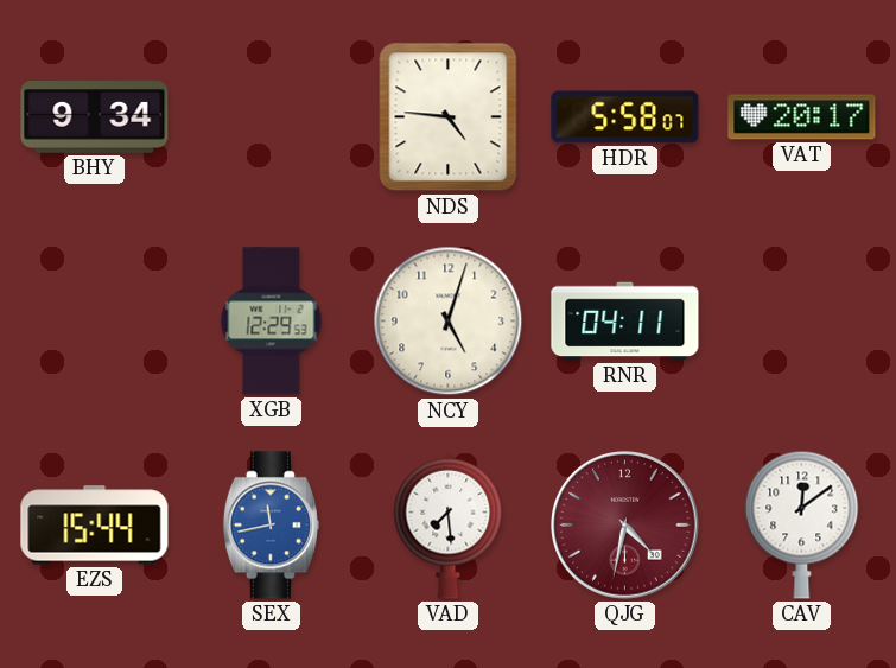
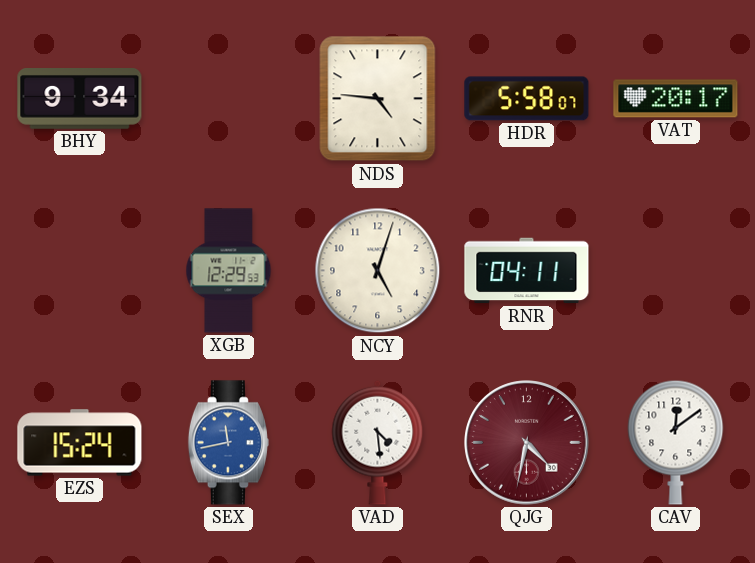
EZS: 15:44 -> 15:24
VAD: 7:29 -> 4:29
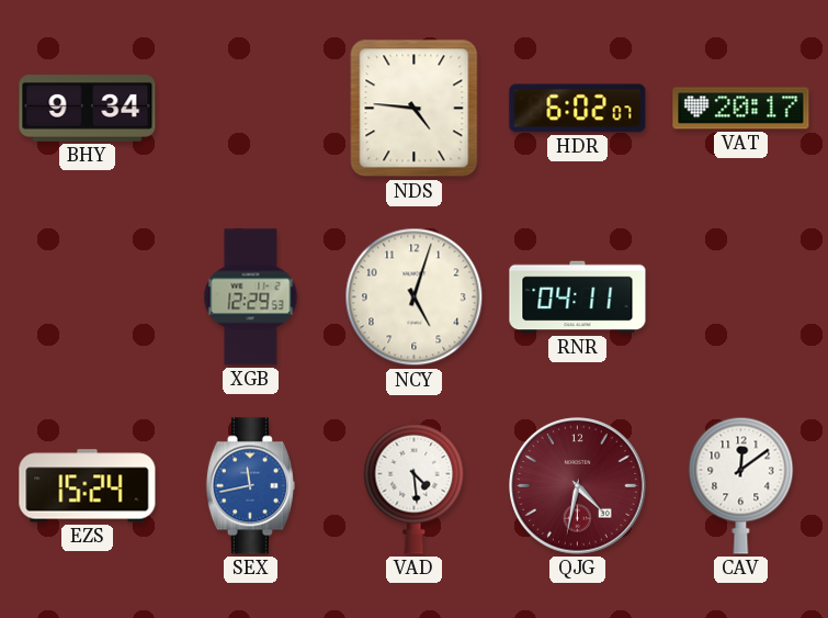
HDR: 5:58 -> 6:02
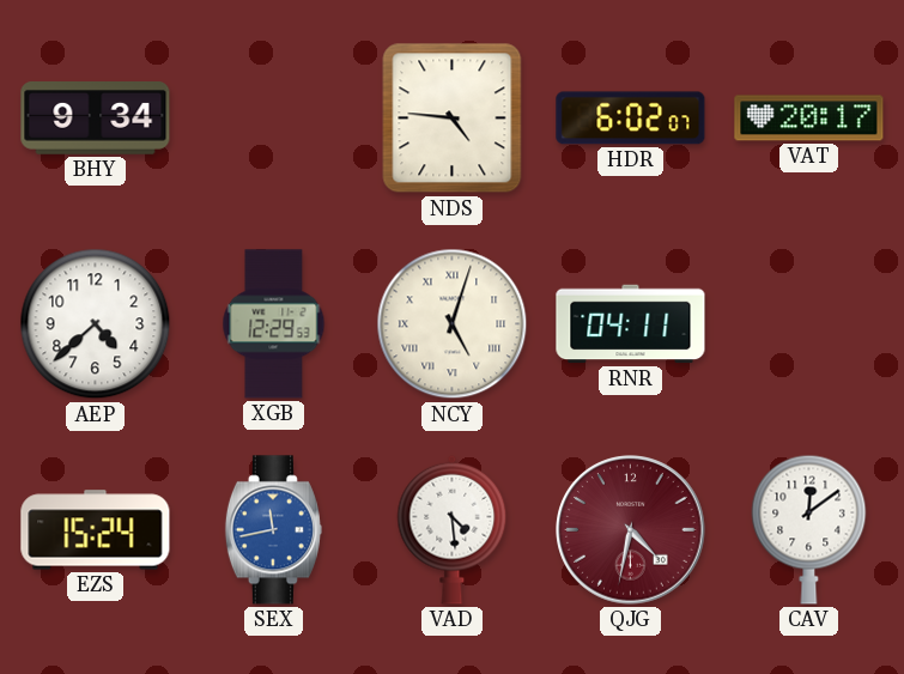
AEP: none -> 4:38
NCY numerals: Arabic -> Roman
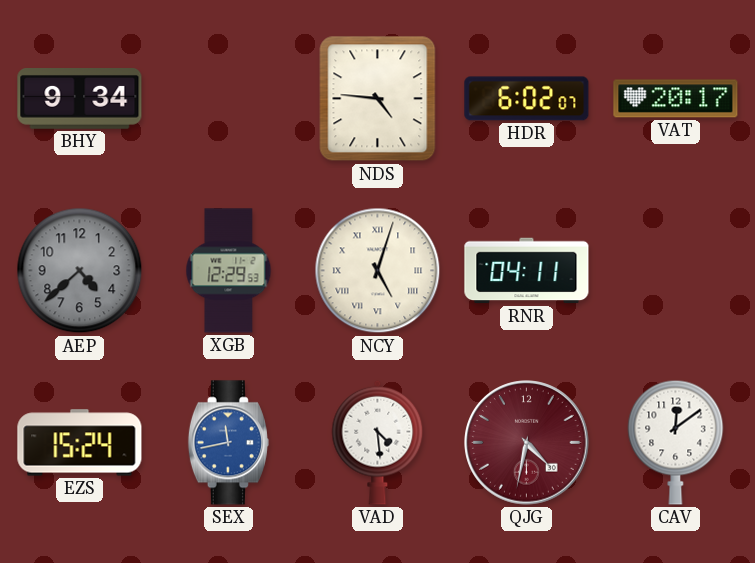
AEP dial: white -> grey
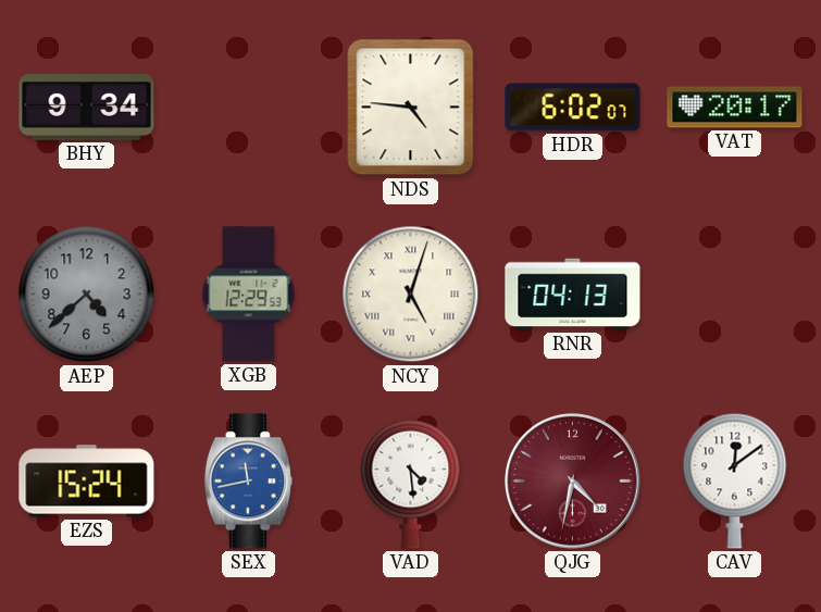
RNR: 04:11 -> 04:13
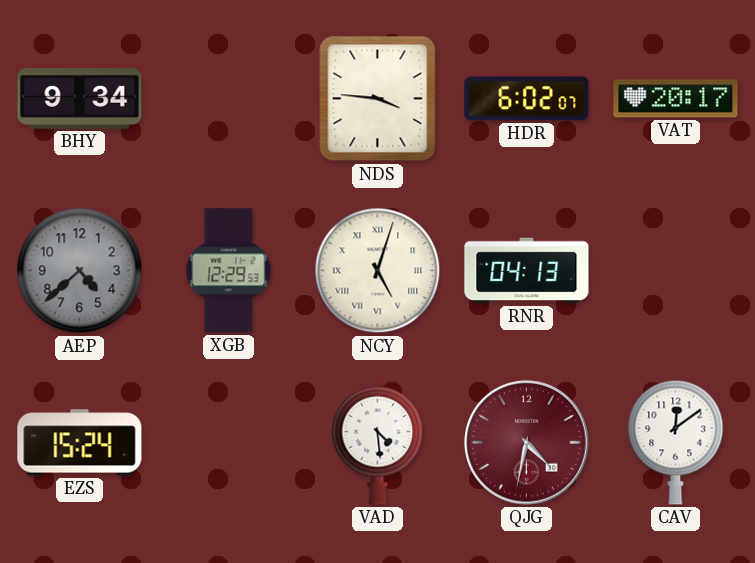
NDS: 4:46 -> 3:46
SEX: 11:43 -> none
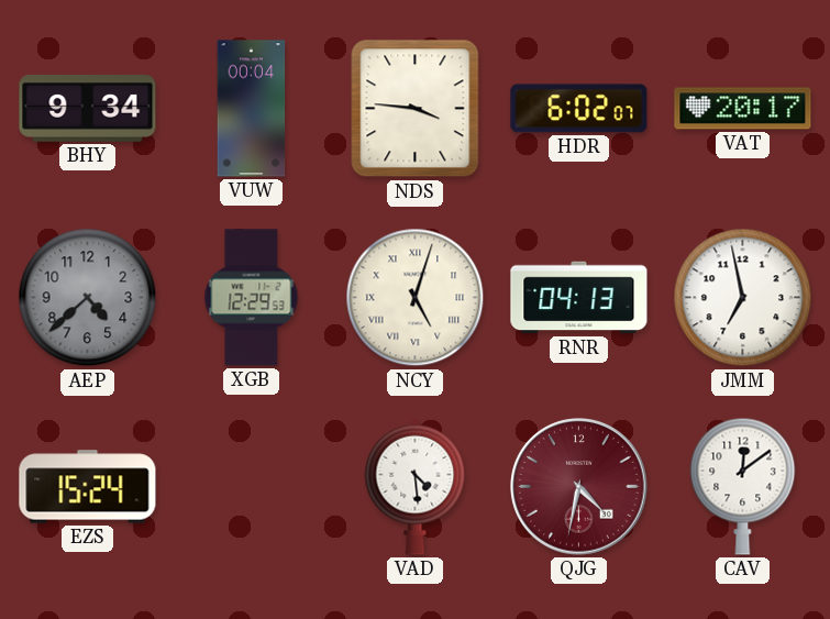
VUW: none -> 00:04
JMM: none -> 6:58
